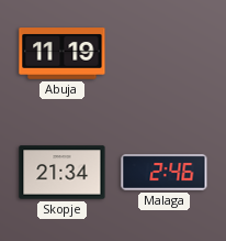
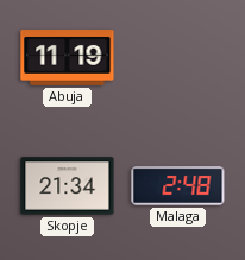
Malaga: 2:46 -> 2:48
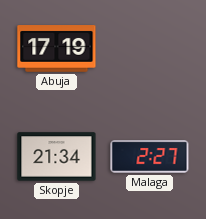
Abuja: 11:19 -> 17:19
Malaga: 2:48 -> 2:27
